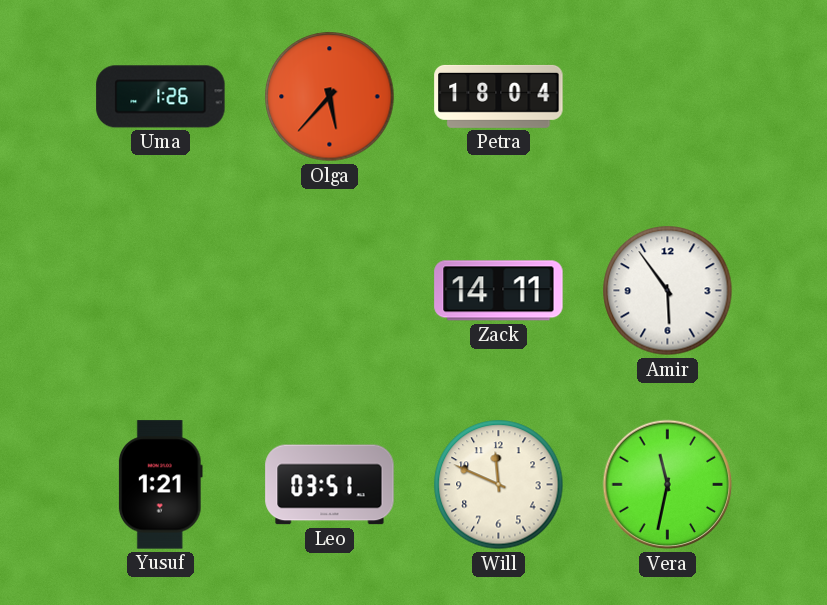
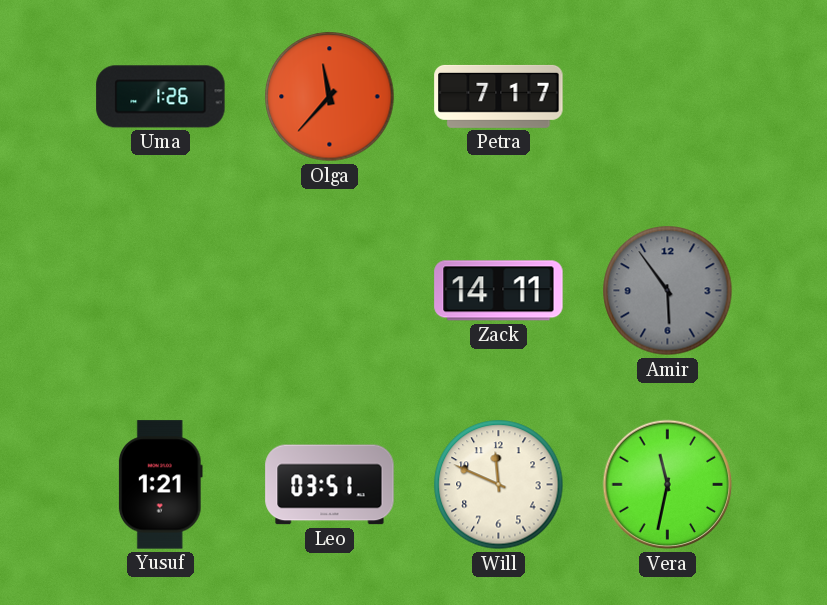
Olga: 5:37 -> 11:37
Petra: 18:04 -> 7:17
Amir dial: white -> grey
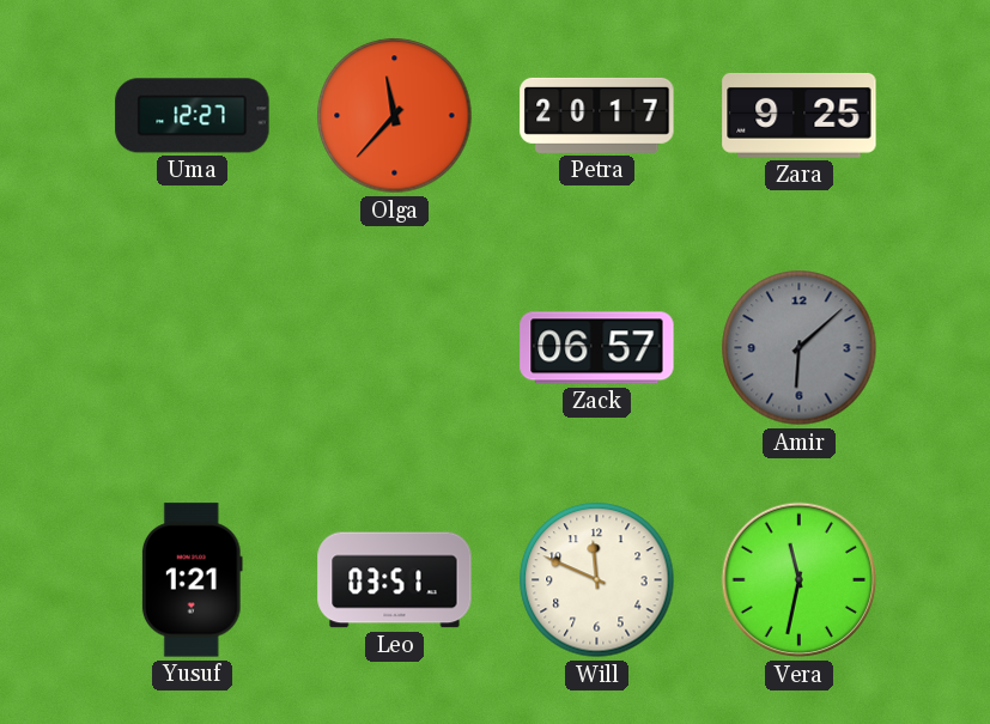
Uma: 1:26 -> 12:27
Petra: 7:17 -> 20:17
Zara: none -> 9:25
Zack: 14:11 -> 06:57
Amir: 5:54 -> 6:08
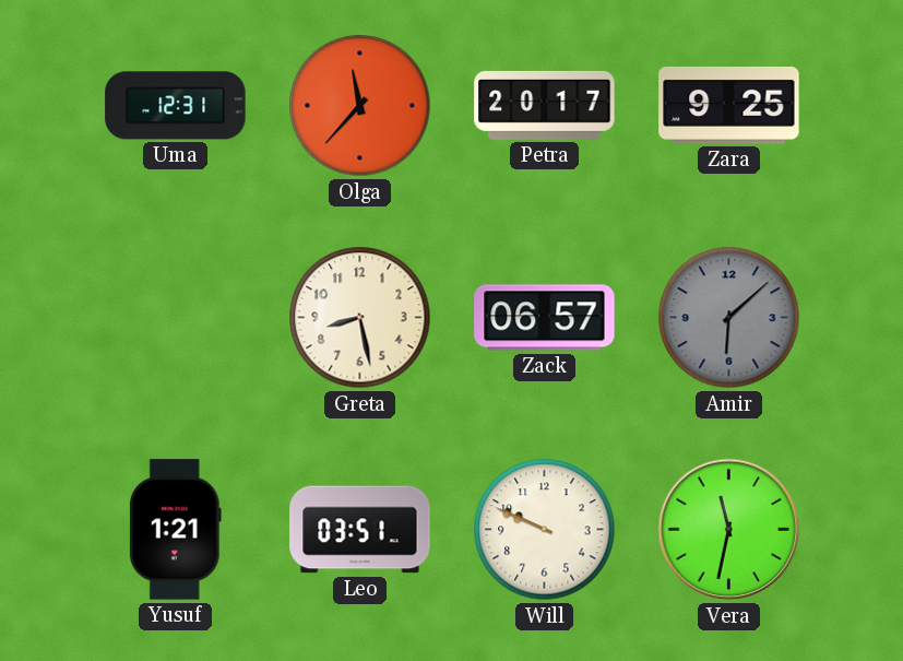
Uma: 12:27 -> 12:31
Greta: none -> 8:28
Will: 11:49 -> 9:49
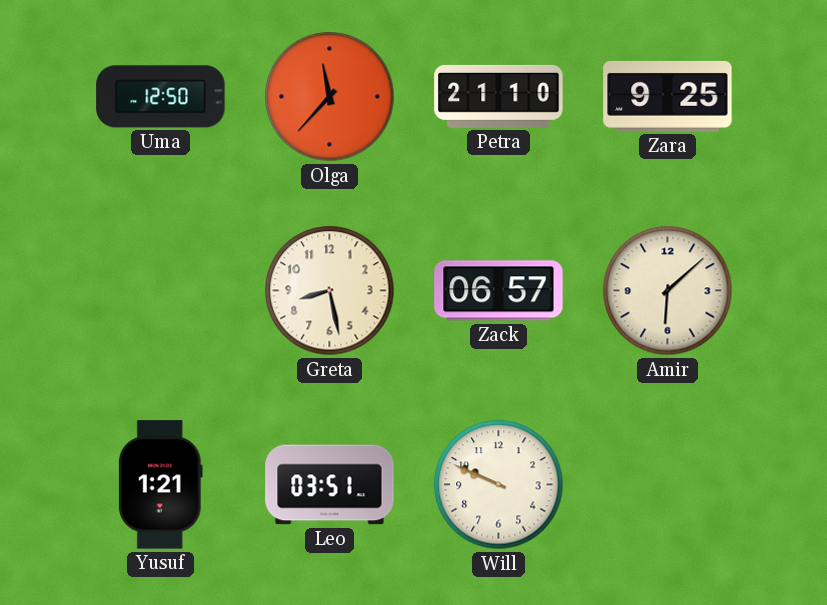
Uma: 12:31 -> 12:50
Petra: 20:17 -> 21:10
Amir dial: grey -> cream
Vera: 11:32 -> none
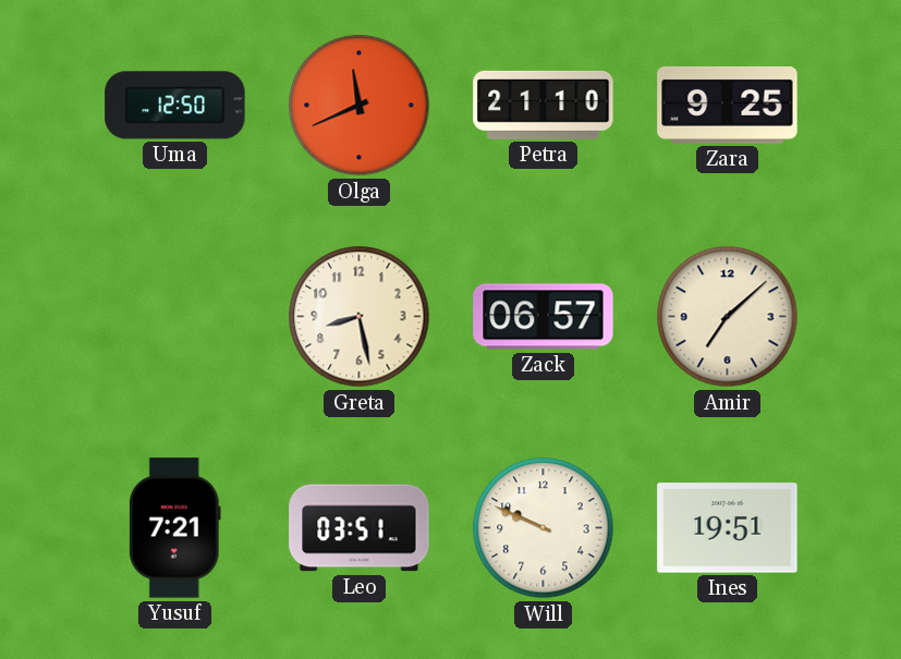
Olga: 11:37 -> 11:41
Amir: 6:08 -> 7:08
Yusuf: 1:21 -> 7:21
Ines: none -> 19:51
